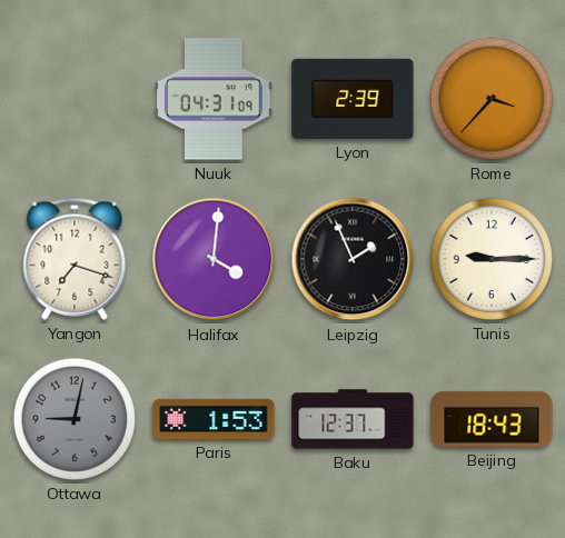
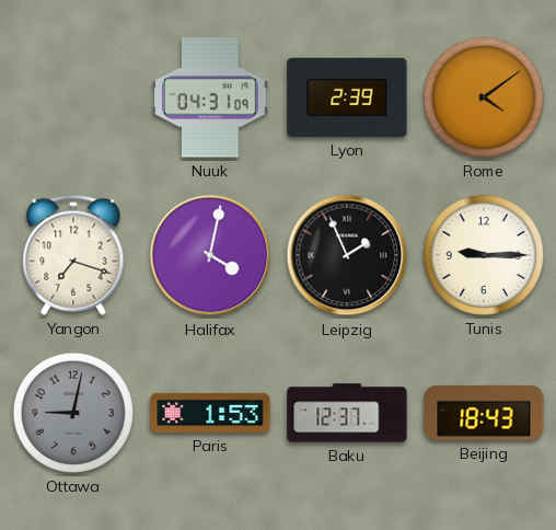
Rome: 3:37 -> 4:09
Halifax: 4:01 -> 4:02
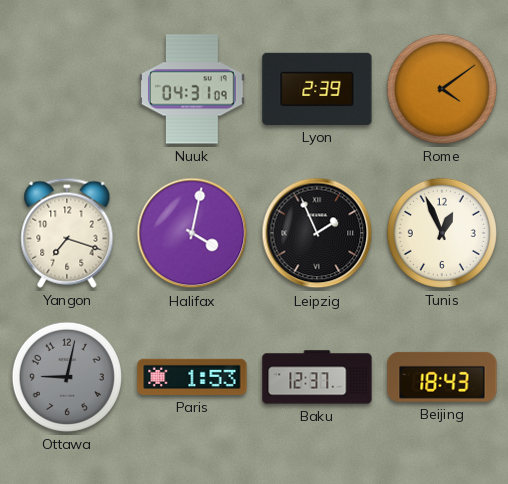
Tunis: 9:15 -> 12:56
